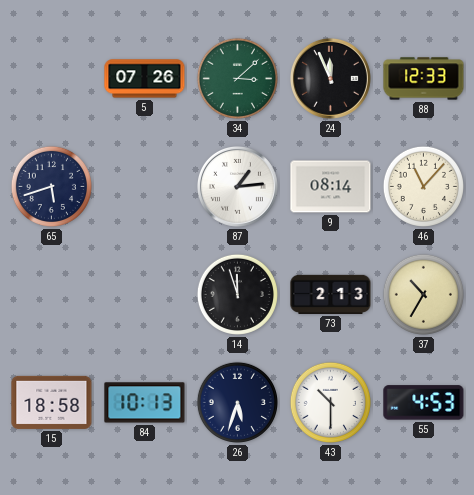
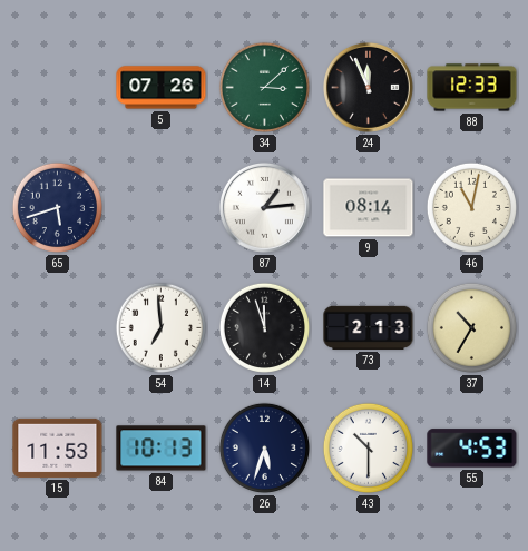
46: 11:07 -> 11:02
54: none -> 6:59
15: 18:58 -> 11:53
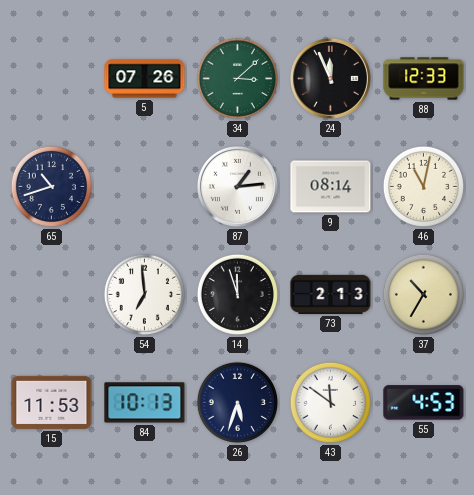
65: 5:42 -> 10:42
43: 10:30 -> 11:51
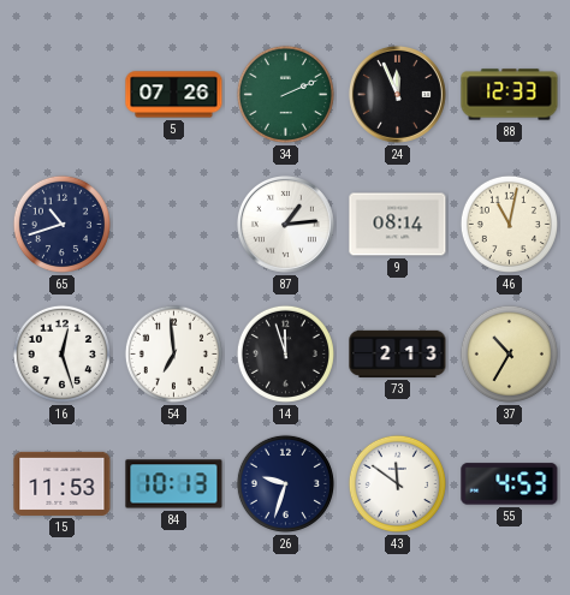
34: 3:08 -> 2:11
16: none -> 12:27
26: 5:33 -> 9:33
